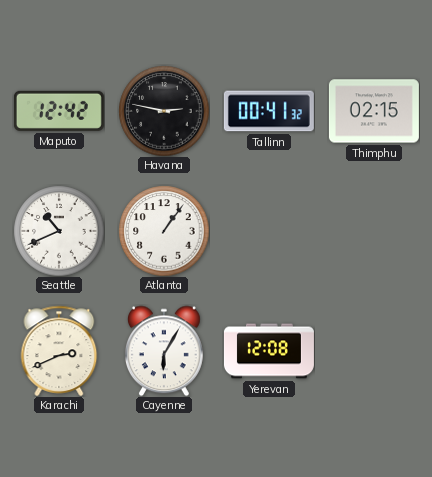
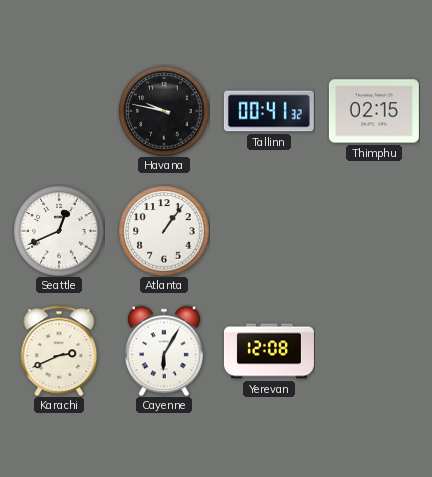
Maputo: 12:42 -> none
Havana: 2:47 -> 9:47
Seattle: 10:41 -> 12:41
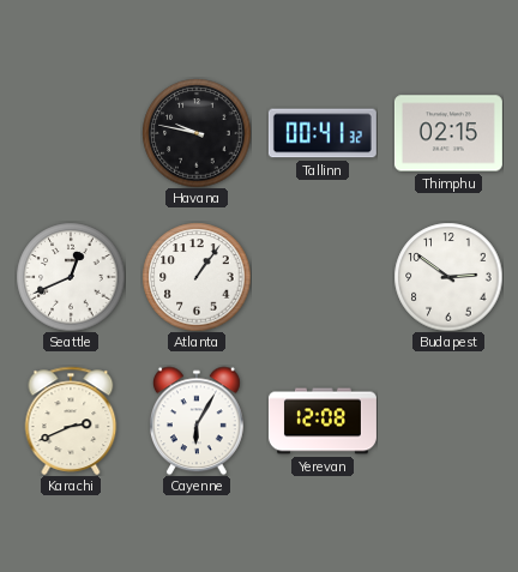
Budapest: none -> 2:51
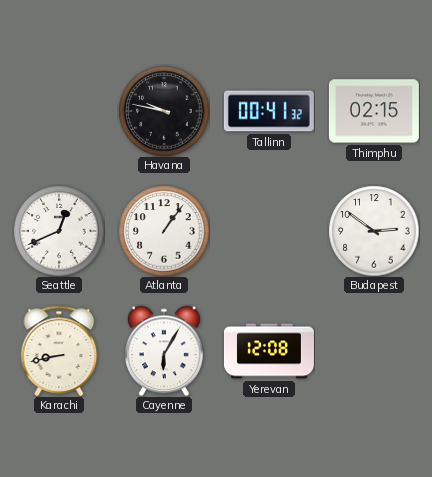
Karachi: 2:41 -> 8:43
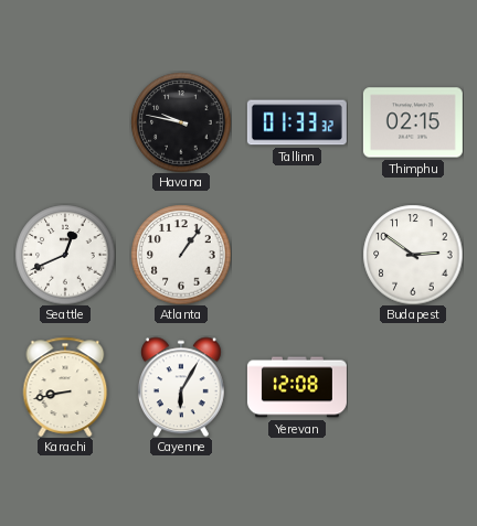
Tallinn: 00:41 -> 01:33
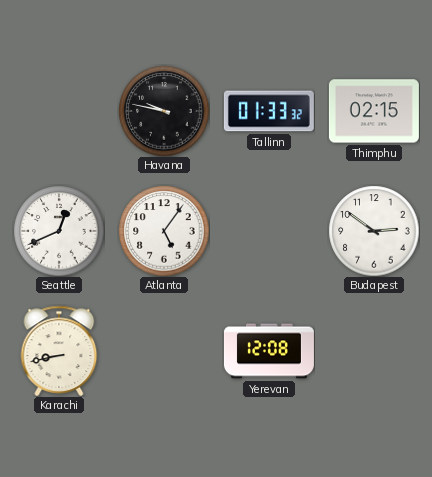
Atlanta: 1:06 -> 5:06
Cayenne: 6:05 -> none
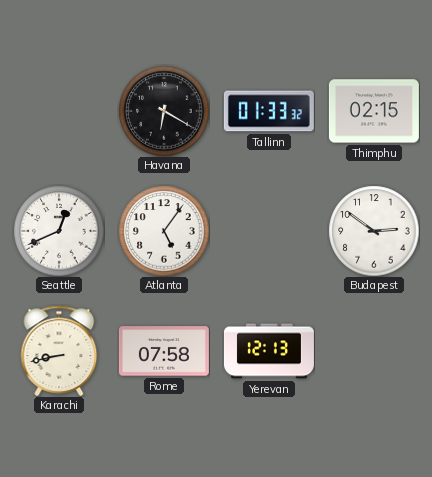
Havana: 9:47 -> 6:20
Rome: none -> 07:58
Yerevan: 12:08 -> 12:13
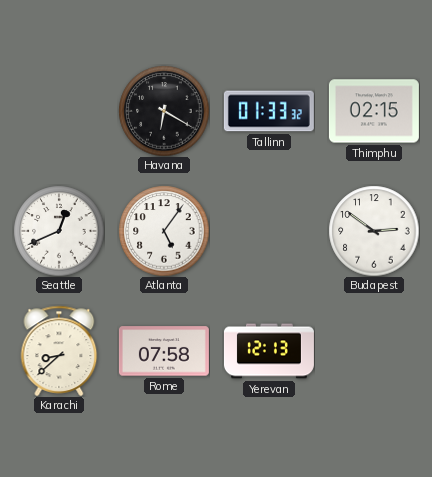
Karachi: 8:43 -> 8:38
